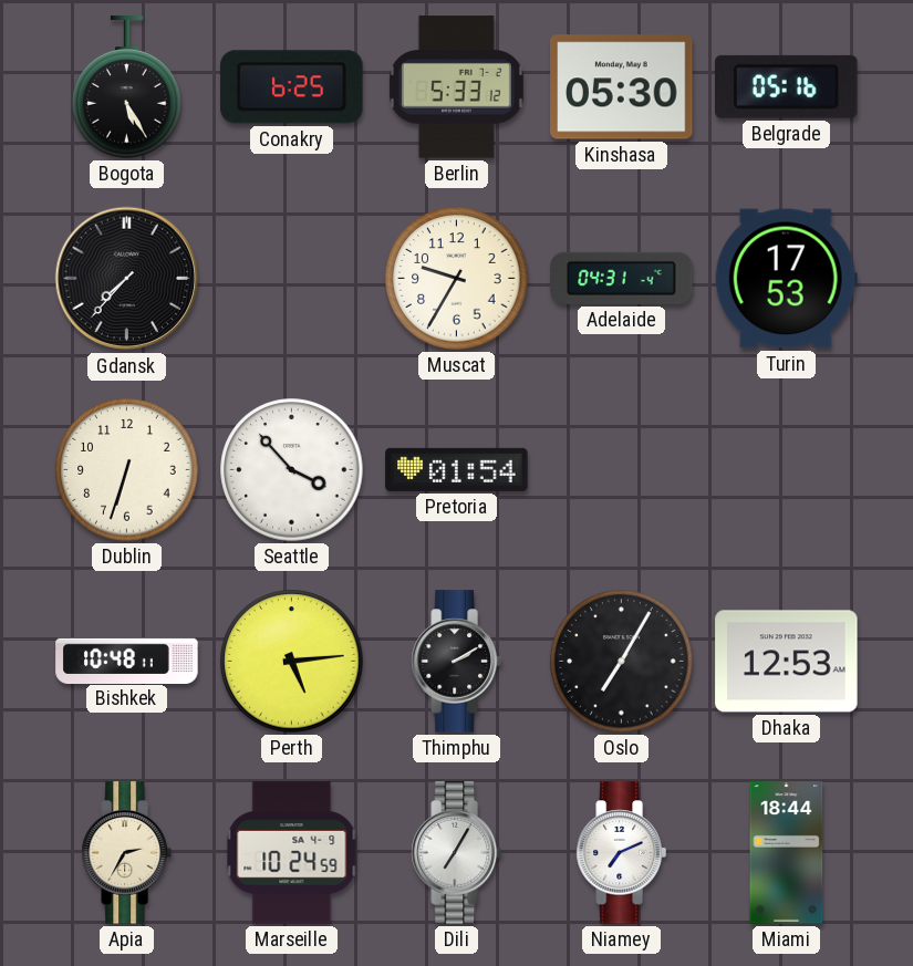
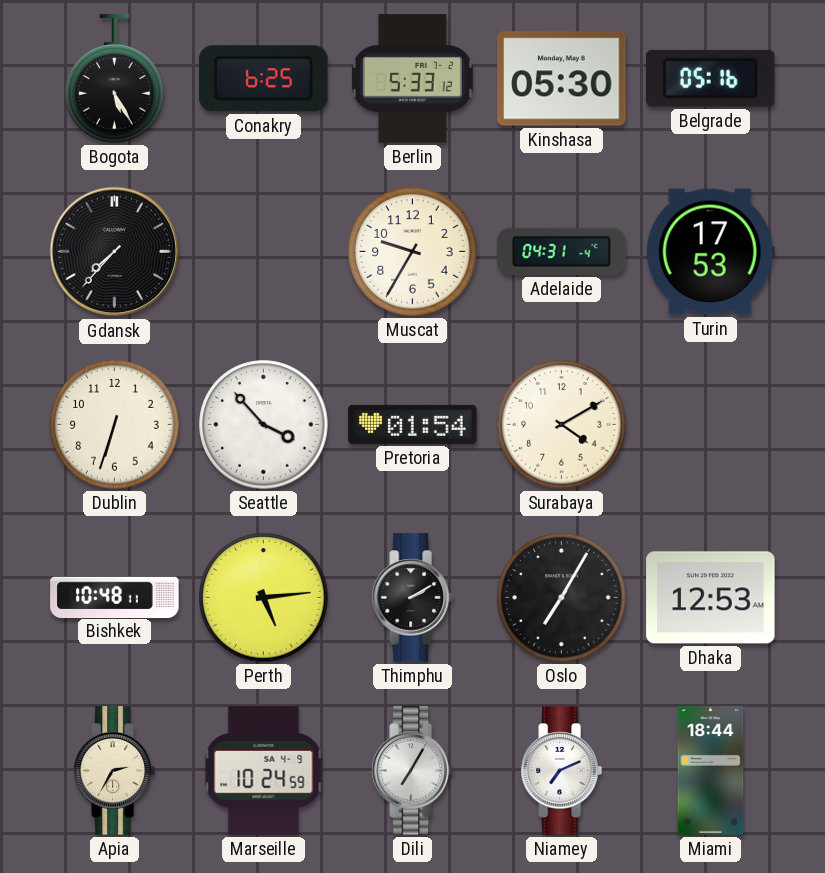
Surabaya: none -> 4:10
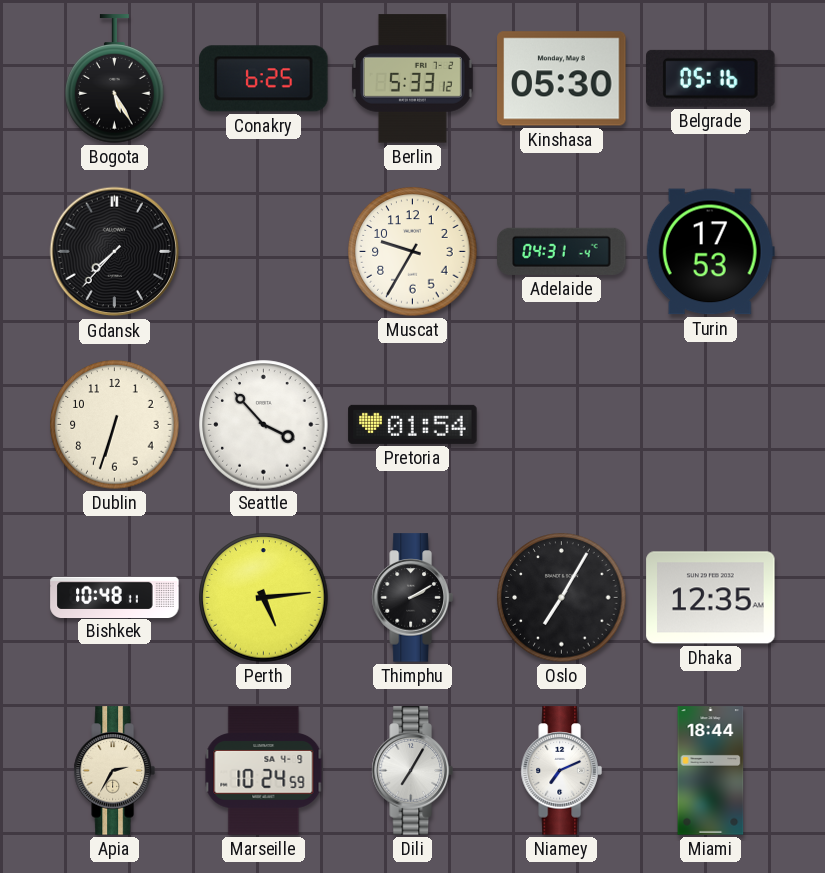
Surabaya: 4:10 -> none
Dhaka: 12:53 -> 12:35
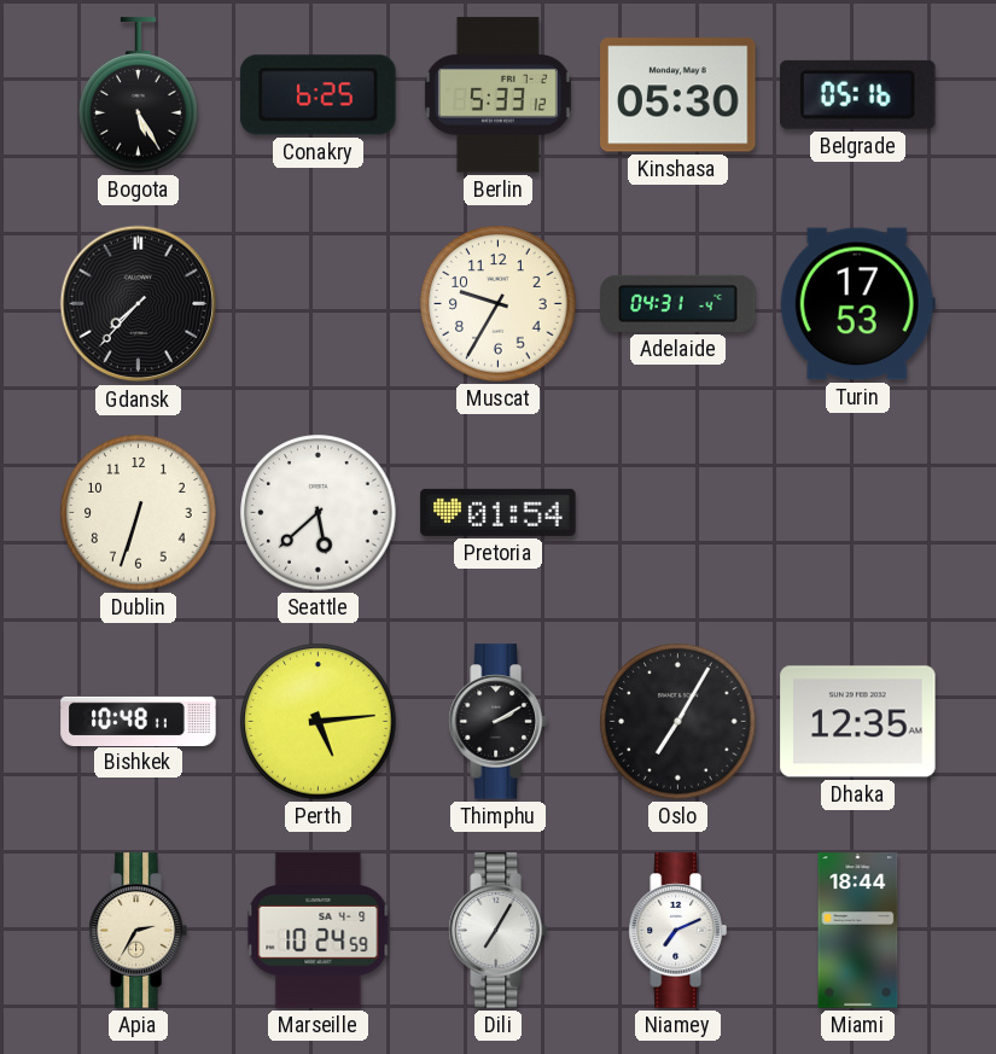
Seattle: 3:53 -> 5:38
